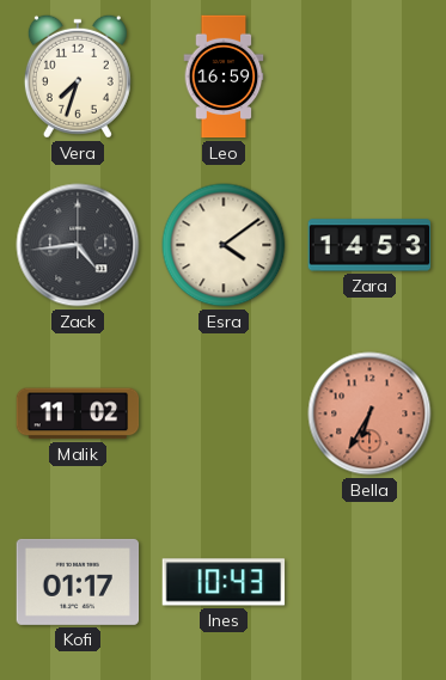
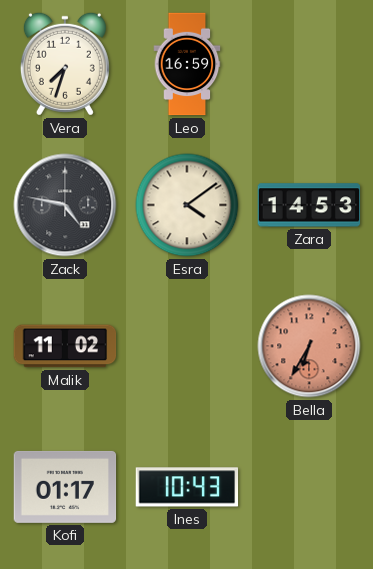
Zack: 4:44 -> 4:47
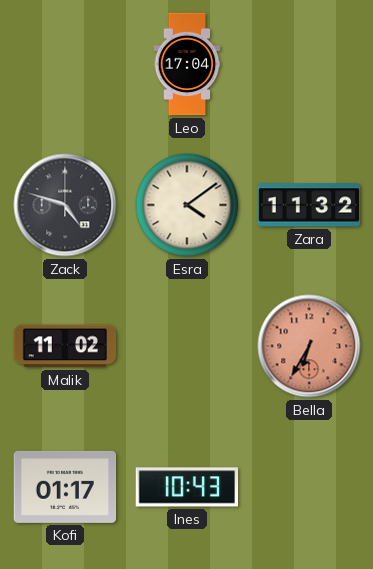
Vera: 7:33 -> none
Leo: 16:59 -> 17:04
Zack: 4:47 -> 4:48
Zara: 14:53 -> 11:32
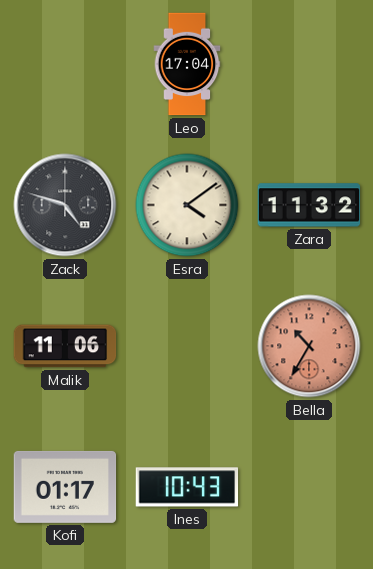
Malik: 11:02 -> 11:06
Bella: 6:35 -> 10:35
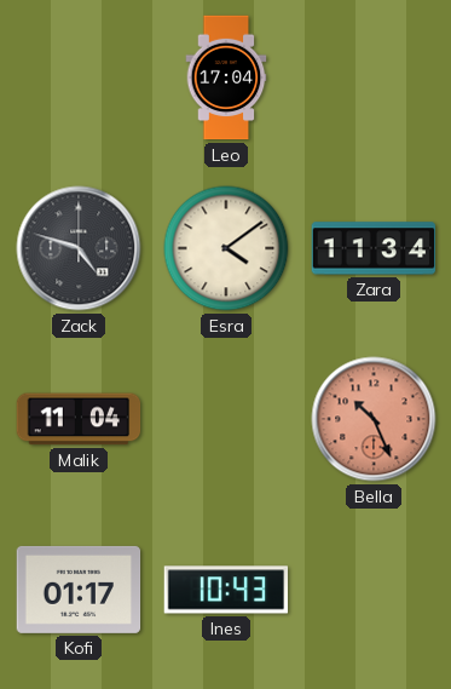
Zara: 11:32 -> 11:34
Malik: 11:06 -> 11:04
Bella: 10:35 -> 10:26
